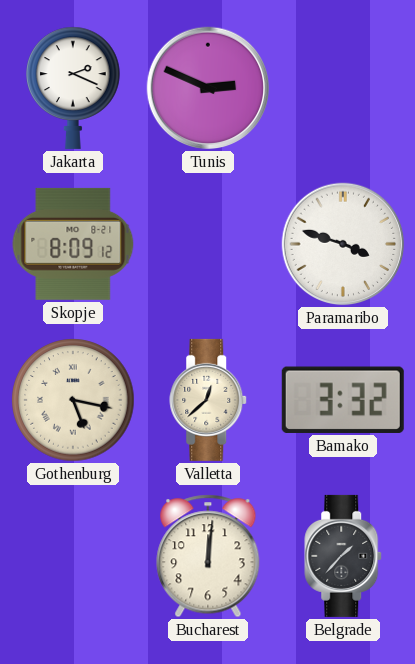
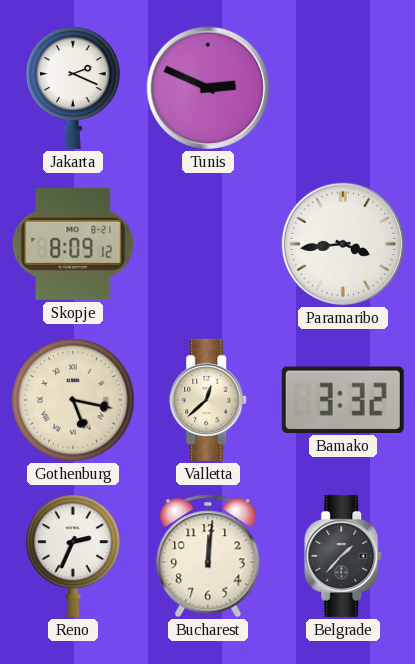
Paramaribo: 3:48 -> 3:44
Reno: none -> 2:34
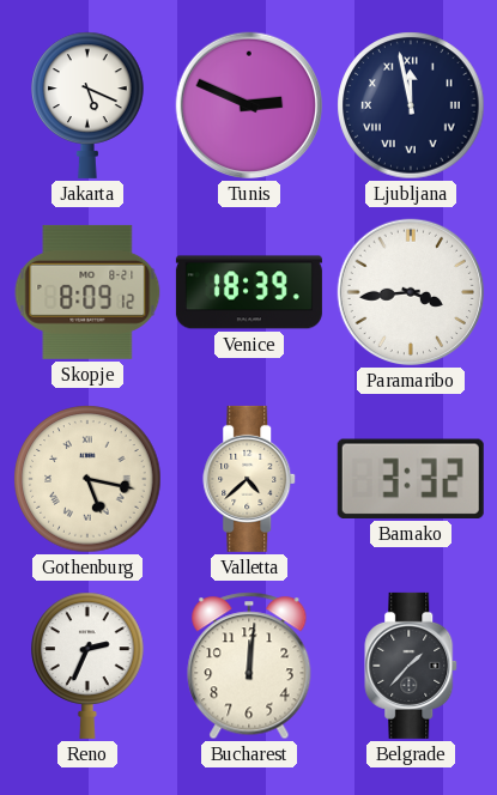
Jakarta: 2:19 -> 5:19
Ljubljana: none -> 11:58
Venice: none -> 18:39
Valletta: 12:38 -> 4:38
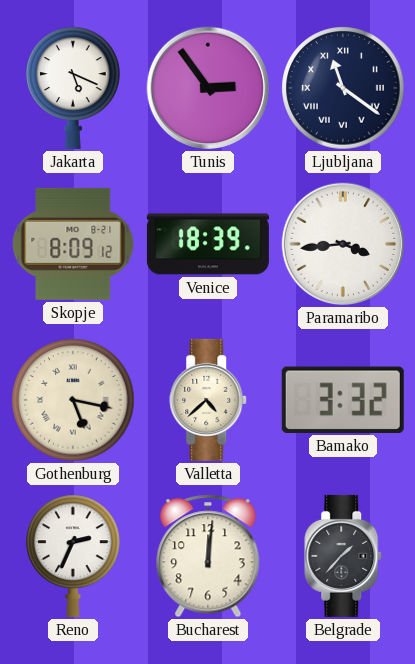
Tunis: 2:49 -> 2:54
Ljubljana: 11:58 -> 11:21
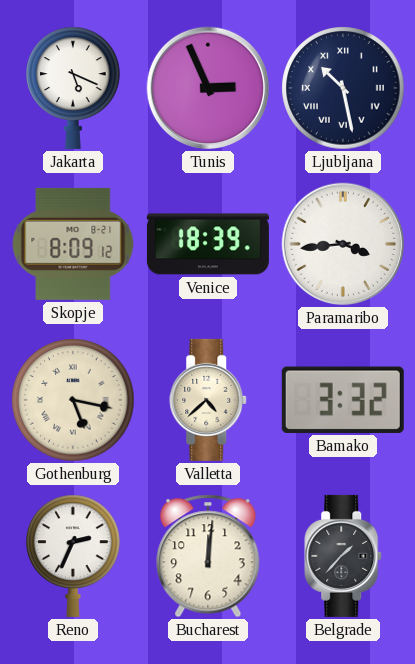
Tunis: 2:54 -> 2:56
Ljubljana: 11:21 -> 10:28
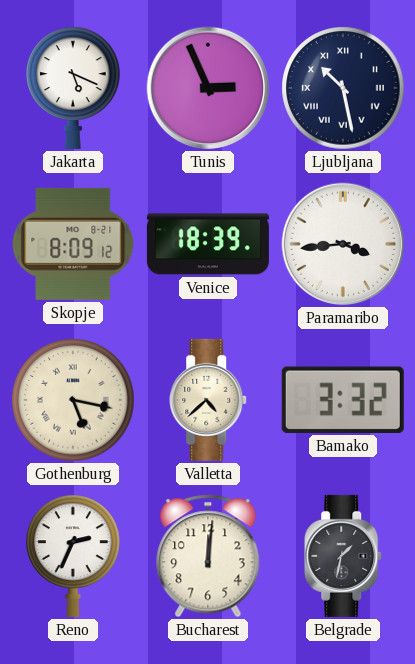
Belgrade: 1:37 -> 1:32
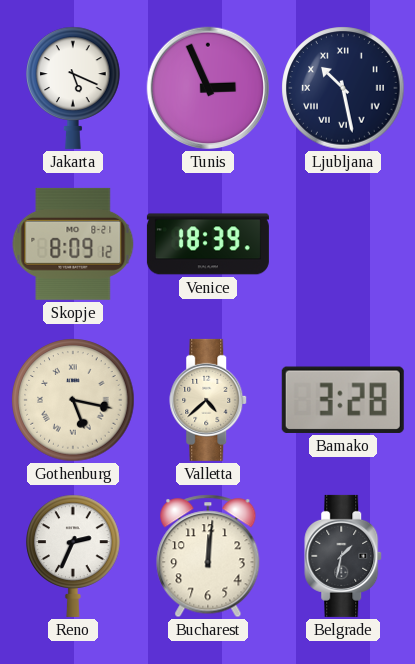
Paramaribo: 3:44 -> none
Bamako: 3:32 -> 3:28
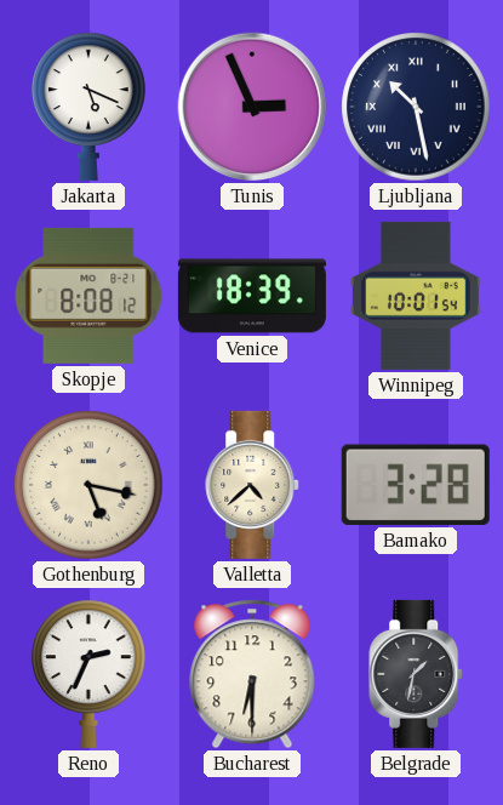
Skopje: 8:09 -> 8:08
Winnipeg: none -> 10:01
Bucharest: 12:01 -> 6:30
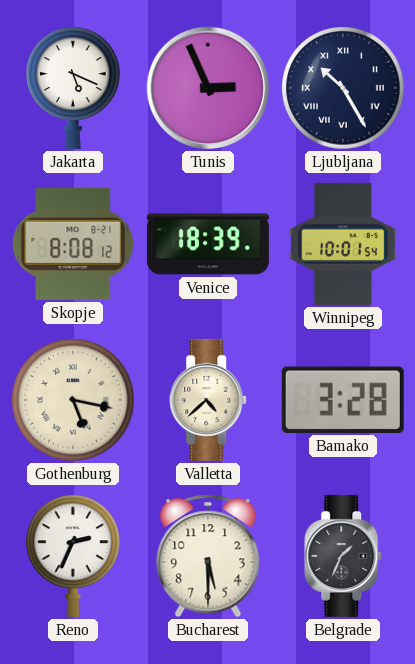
Ljubljana: 10:28 -> 10:25
Bucharest: 6:30 -> 5:30
Belgrade: 1:32 -> 1:34
